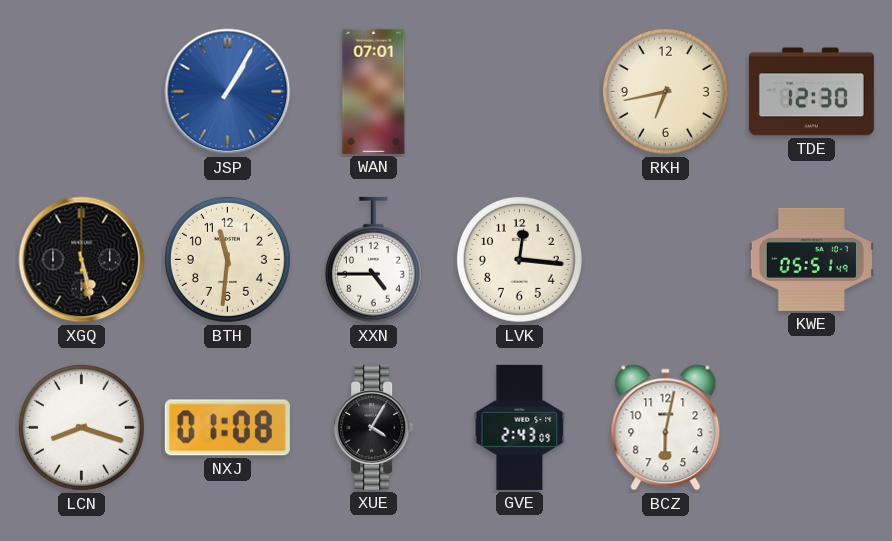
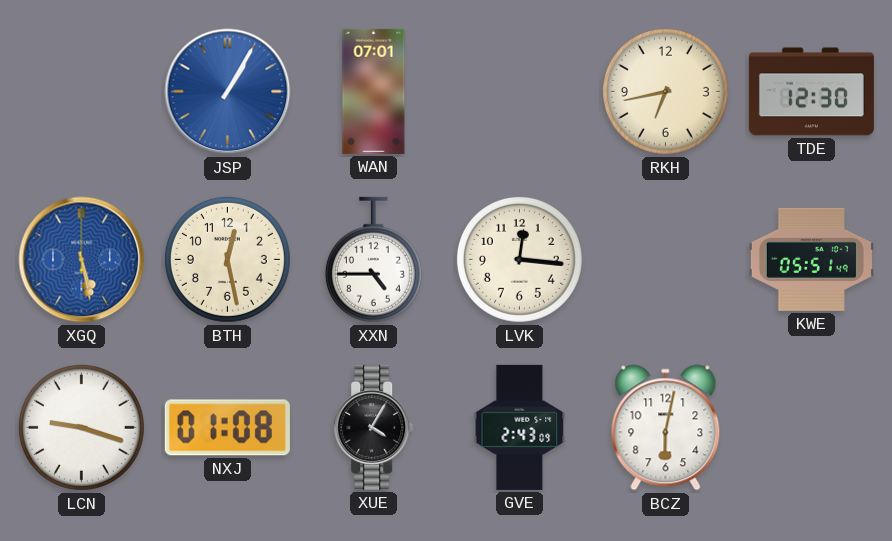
XGQ dial: black -> blue
BTH: 11:31 -> 12:28
LCN: 8:18 -> 9:18
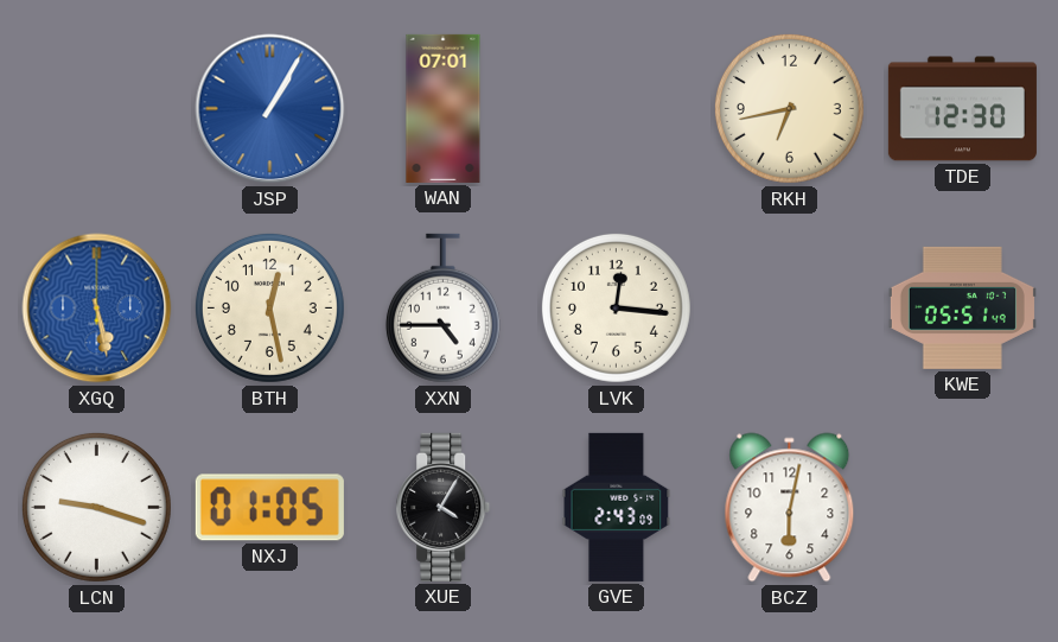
NXJ: 01:08 -> 01:05
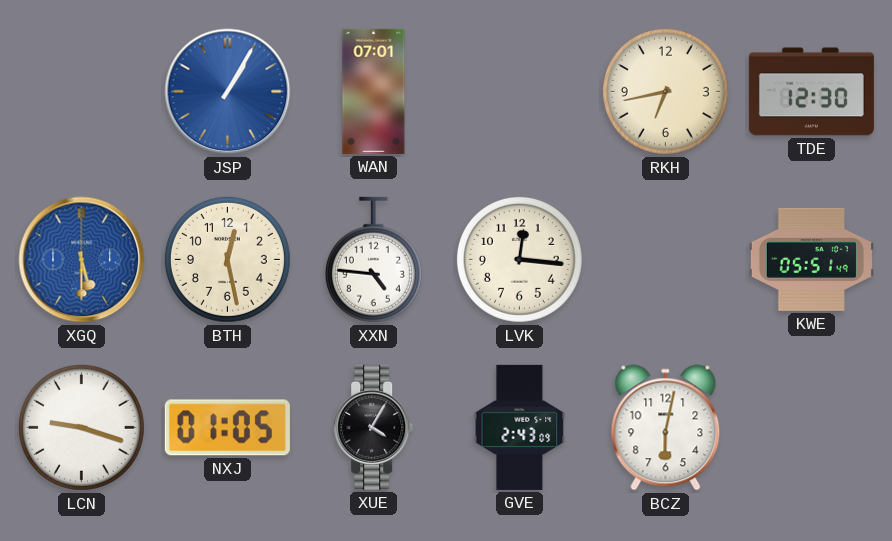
XGQ: 5:28 -> 5:30
XXN: 4:45 -> 4:46
